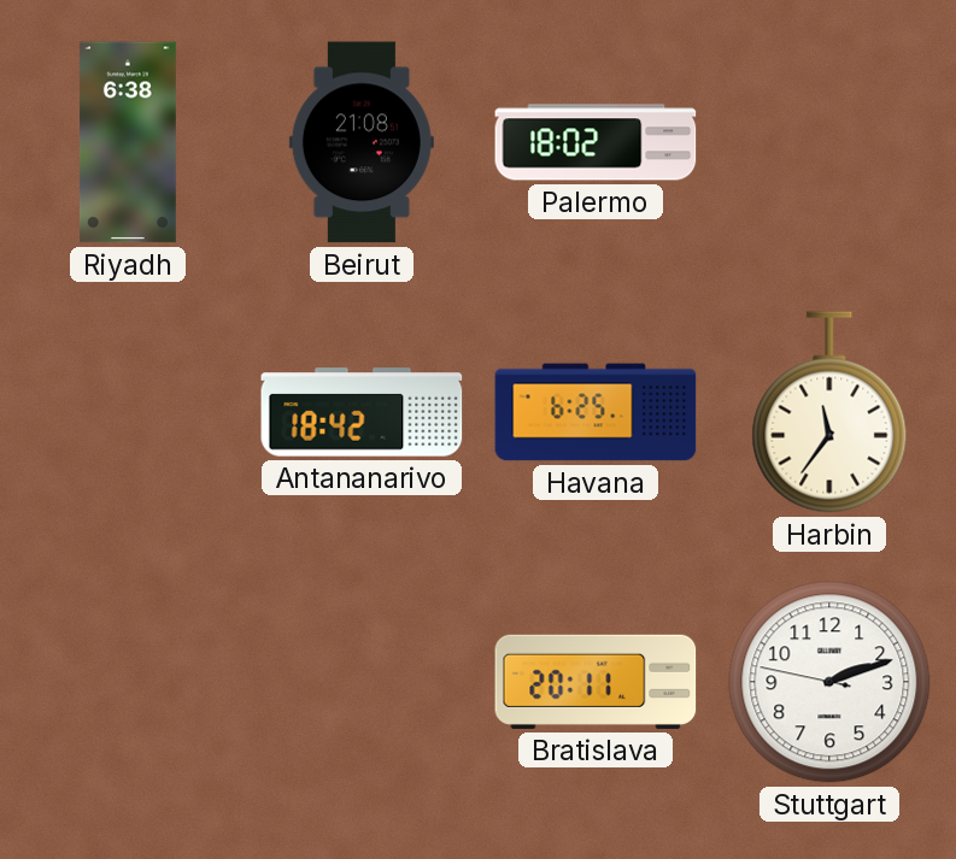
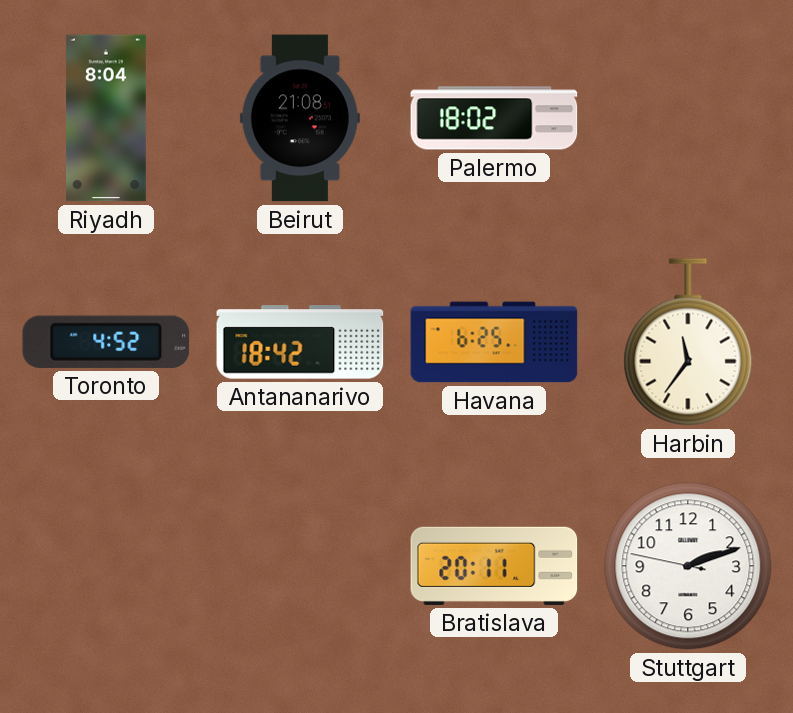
Riyadh: 6:38 -> 8:04
Toronto: none -> 4:52
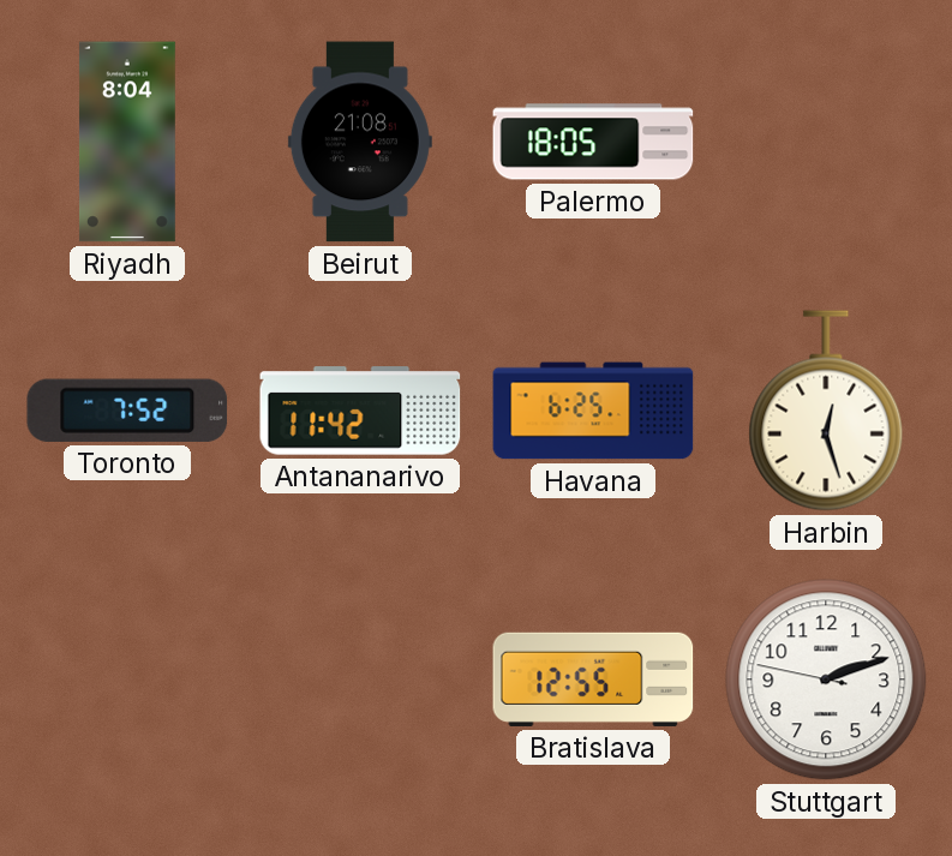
Palermo: 18:02 -> 18:05
Toronto: 4:52 -> 7:52
Antananarivo: 18:42 -> 11:42
Harbin: 11:36 -> 12:27
Bratislava: 20:11 -> 12:55
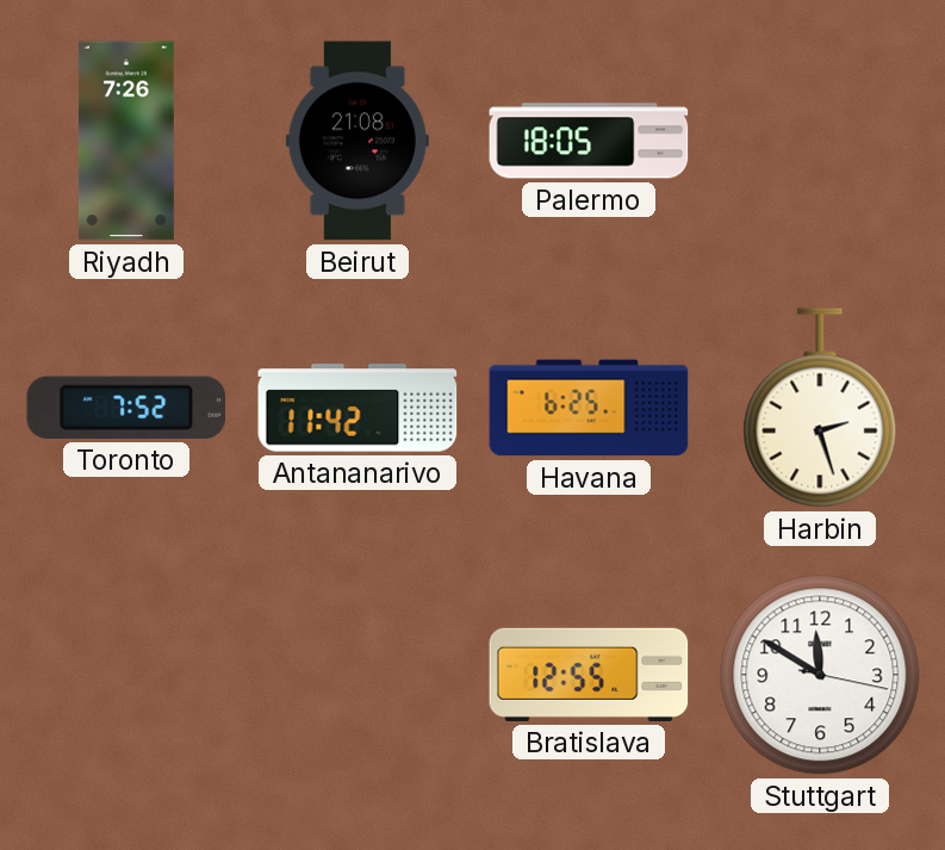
Riyadh: 8:04 -> 7:26
Harbin: 12:27 -> 2:27
Stuttgart: 2:11 -> 11:50
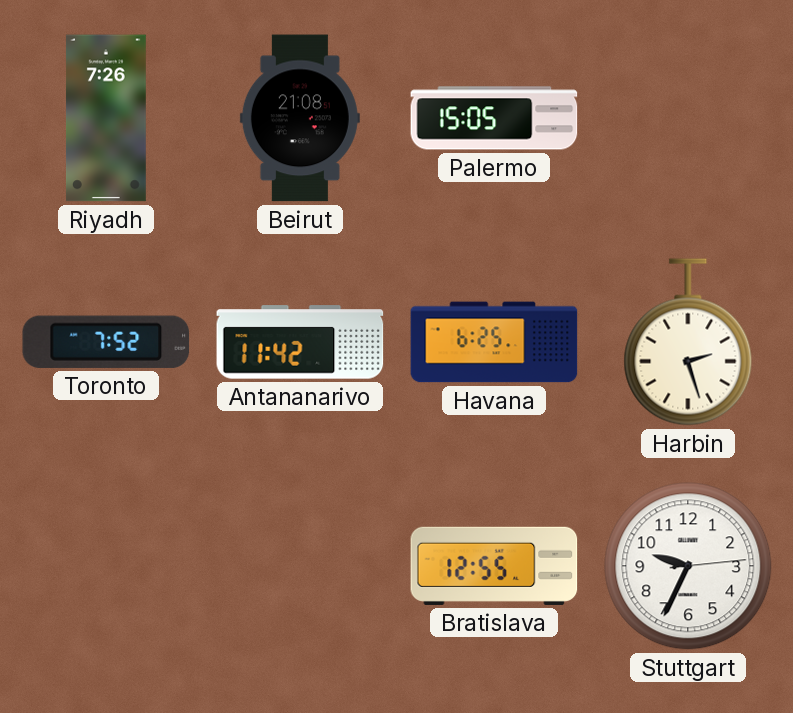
Palermo: 18:05 -> 15:05
Stuttgart: 11:50 -> 9:34
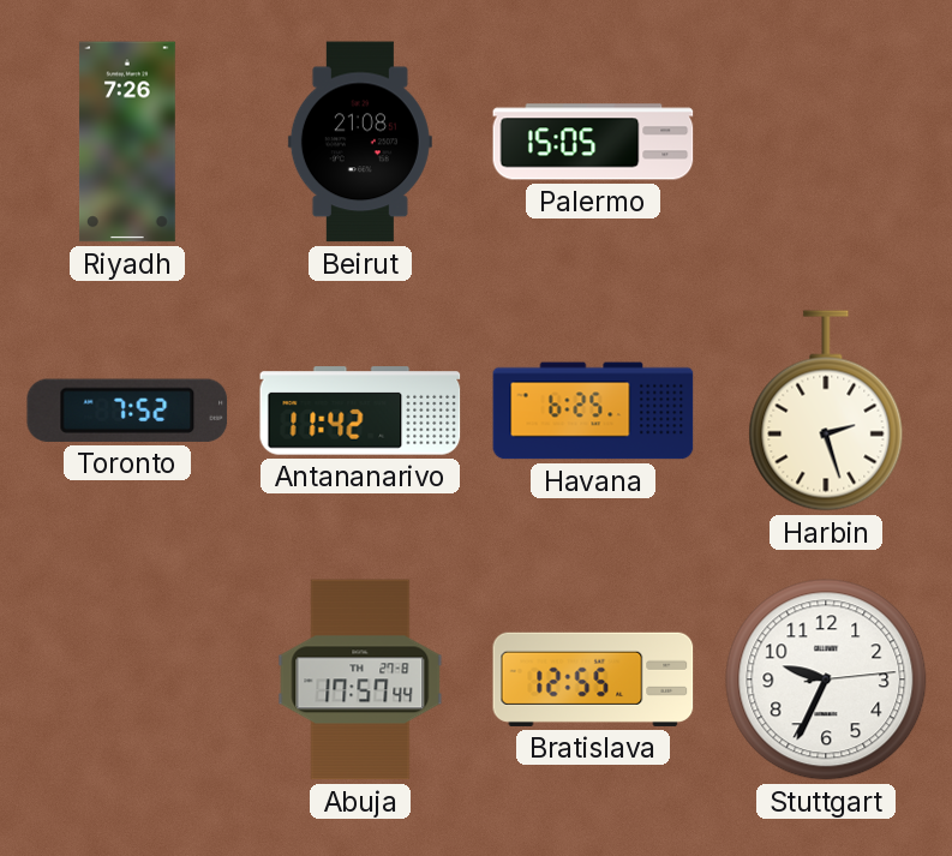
Abuja: none -> 17:57
